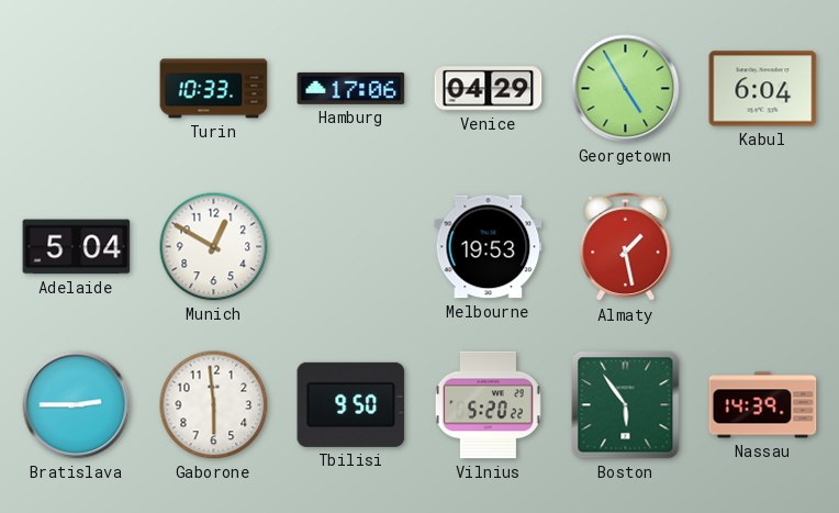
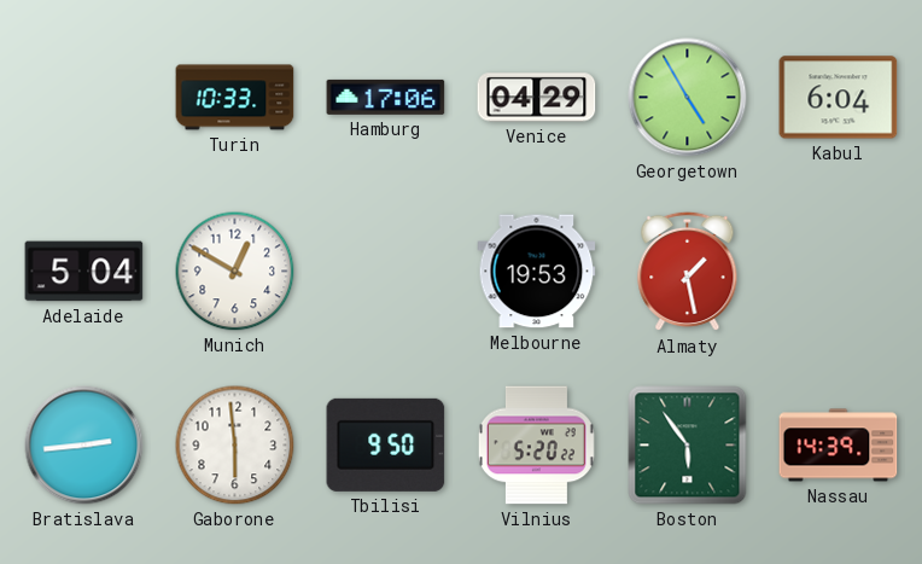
Bratislava: 2:45 -> 2:44
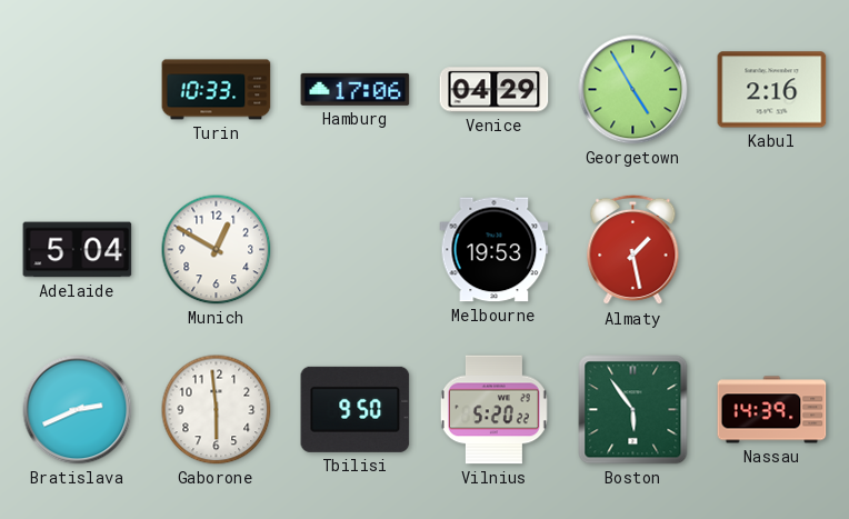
Kabul: 6:04 -> 2:16
Bratislava: 2:44 -> 2:41
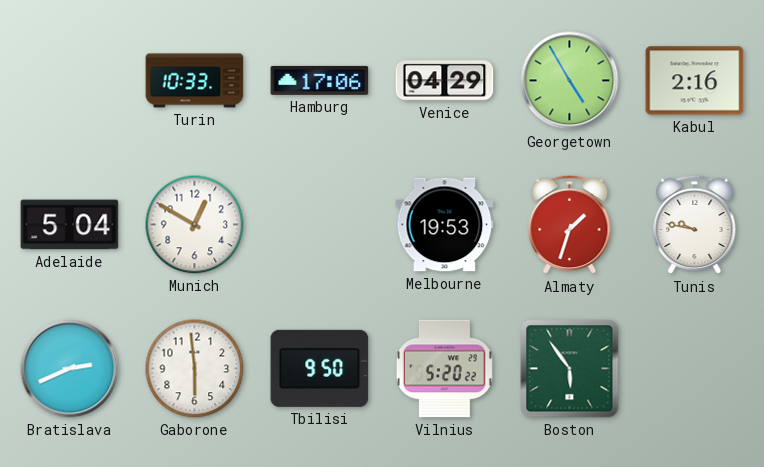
Almaty: 1:28 -> 1:33
Tunis: none -> 9:47
Nassau: 14:39 -> none
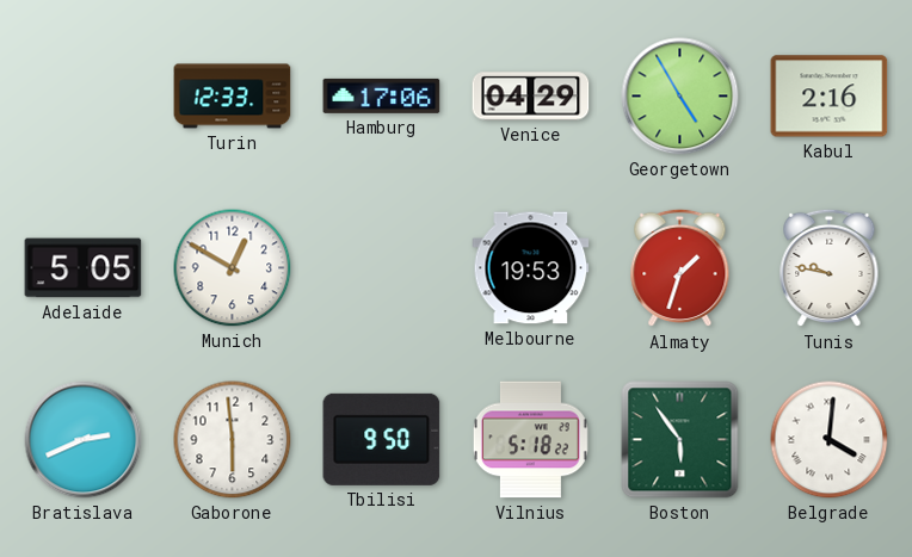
Turin: 10:33 -> 12:33
Adelaide: 5:04 -> 5:05
Vilnius: 5:20 -> 5:18
Belgrade: none -> 4:01
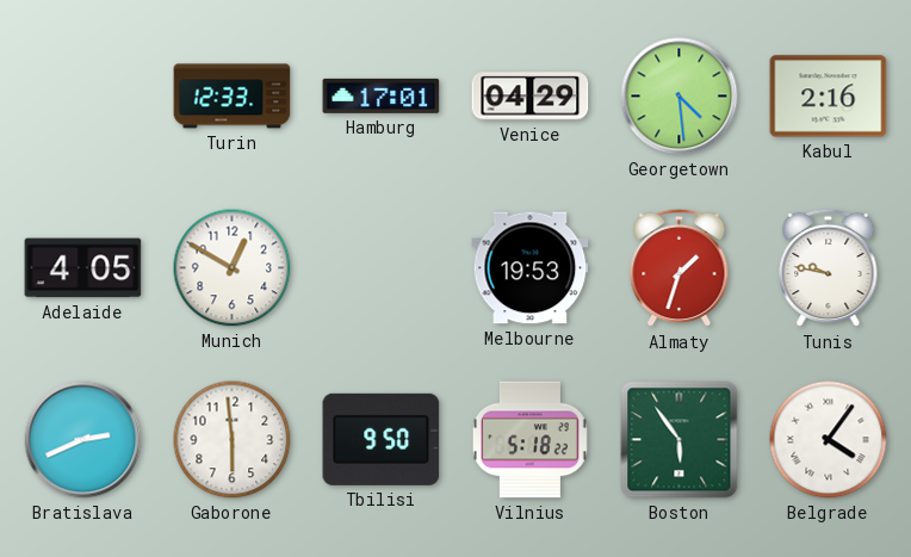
Hamburg: 17:06 -> 17:01
Georgetown: 4:55 -> 4:29
Adelaide: 5:05 -> 4:05
Belgrade: 4:01 -> 4:06
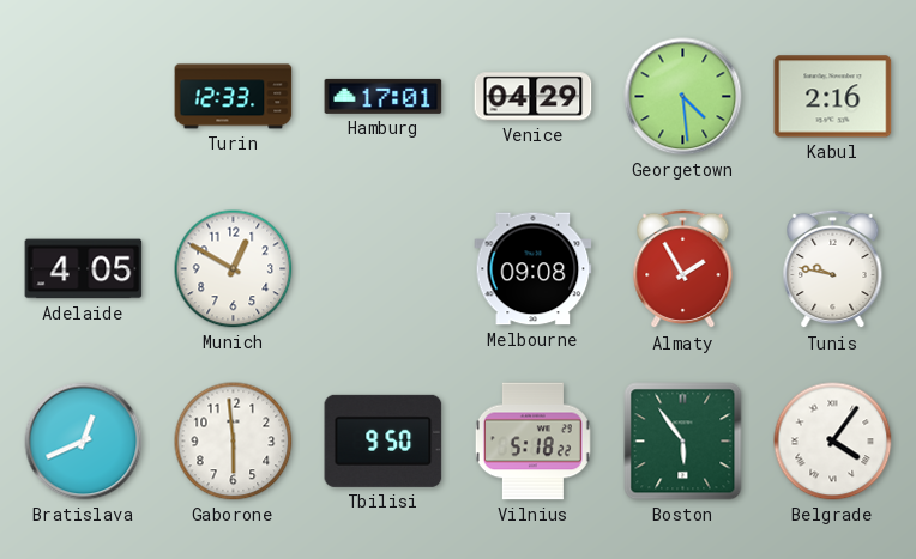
Melbourne: 19:53 -> 09:08
Almaty: 1:33 -> 1:55
Bratislava: 2:41 -> 12:41
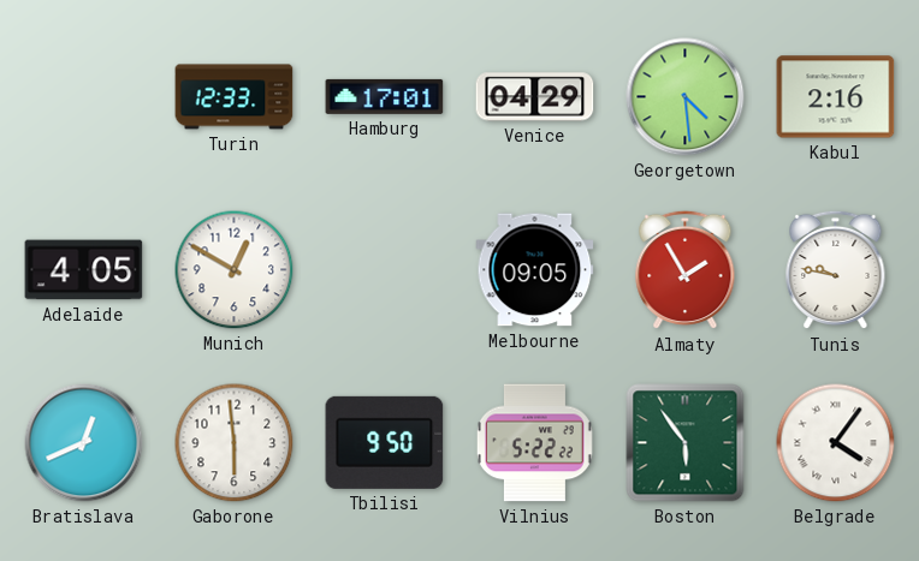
Melbourne: 09:08 -> 09:05
Vilnius: 5:18 -> 5:22
